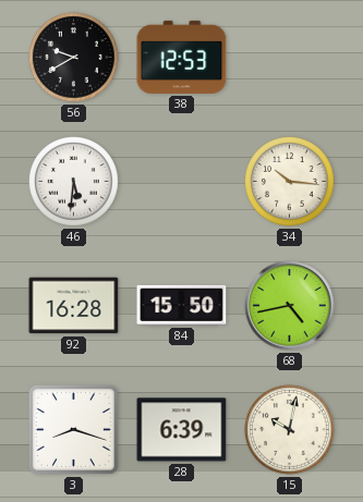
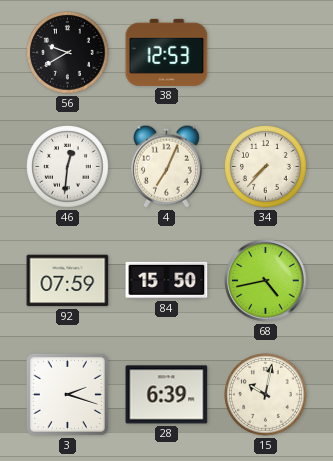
46: 5:31 -> 12:31
4: none -> 7:04
34: 10:16 -> 7:37
92: 16:28 -> 07:59
3: 8:18 -> 2:18
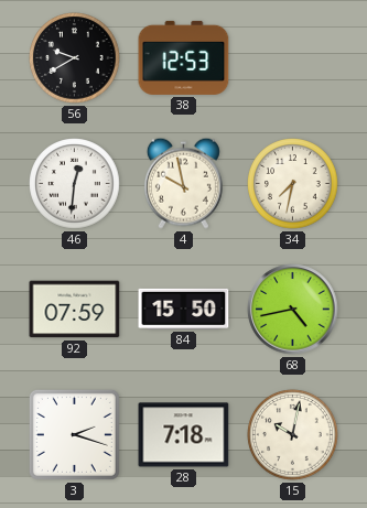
4: 7:04 -> 9:58
34: 7:37 -> 7:32
28: 6:39 -> 7:18
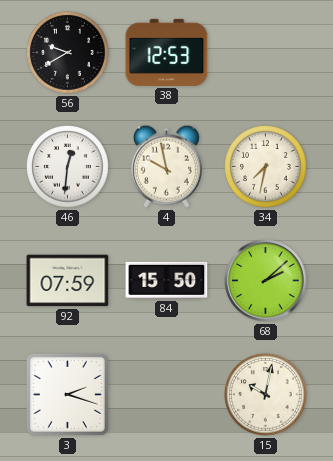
68: 4:43 -> 2:08
28: 7:18 -> none
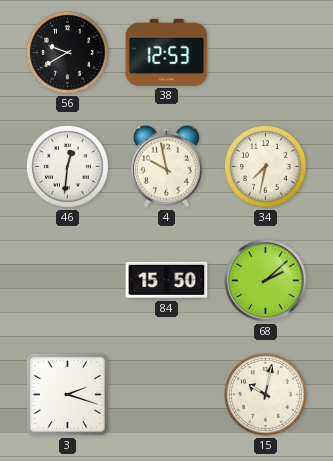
92: 07:59 -> none
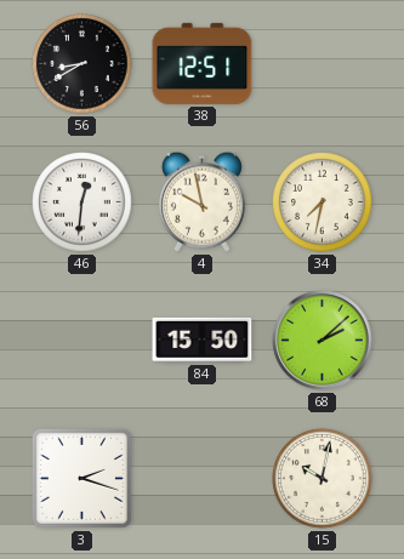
56: 9:40 -> 8:40
38: 12:53 -> 12:51
